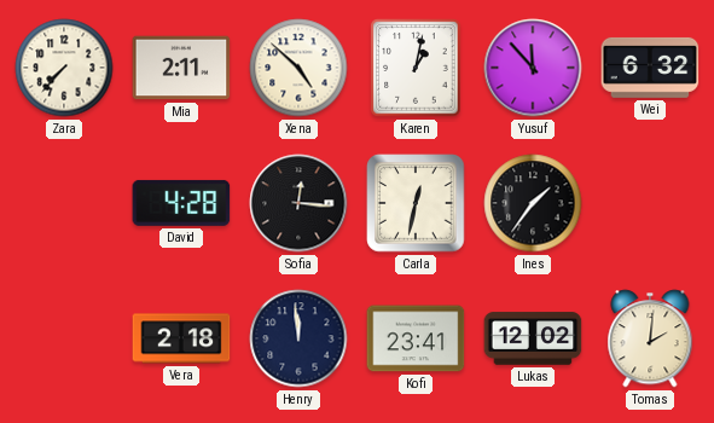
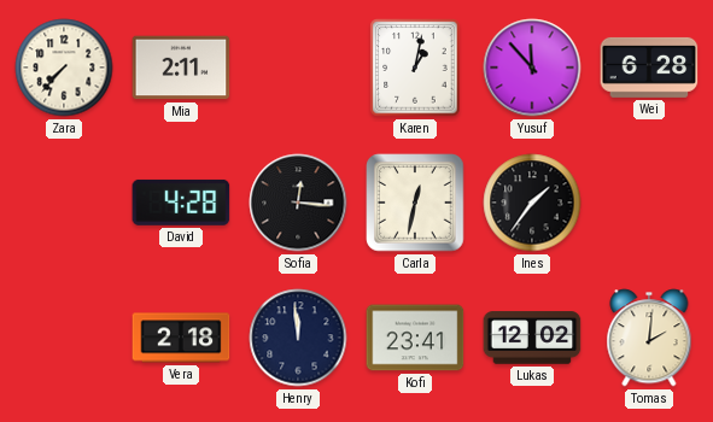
Xena: 4:52 -> none
Wei: 6:32 -> 6:28
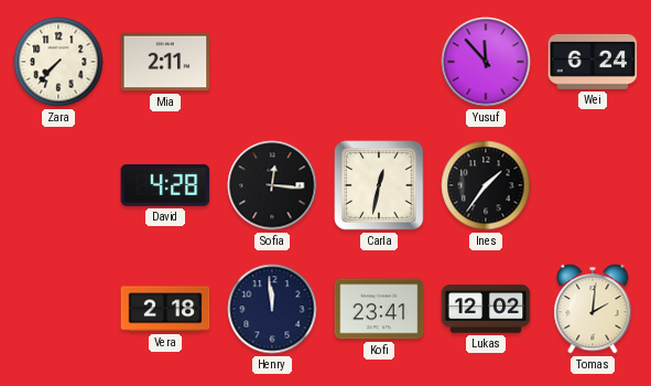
Karen: 1:02 -> none
Wei: 6:28 -> 6:24
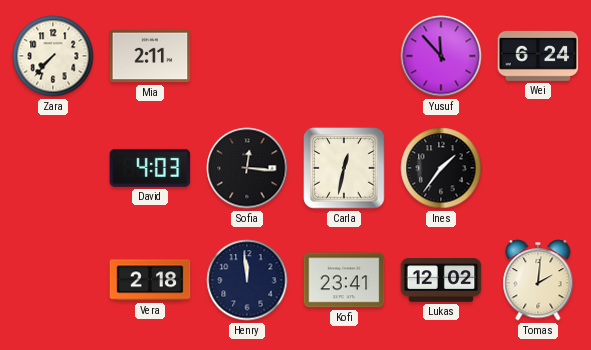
David: 4:28 -> 4:03
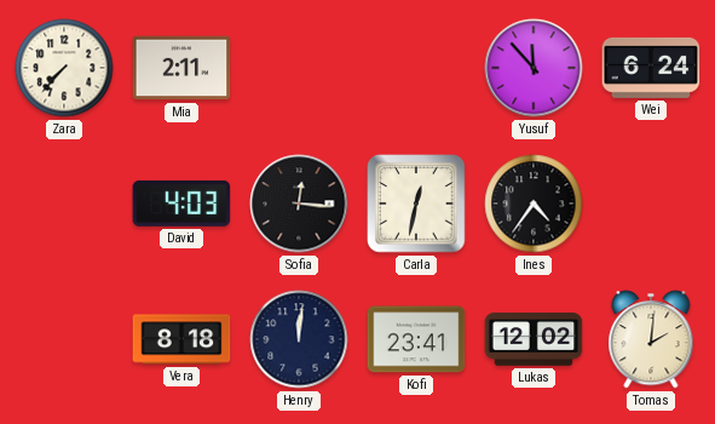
Ines: 1:36 -> 4:36
Vera: 2:18 -> 8:18
Henry: 11:59 -> 12:01
